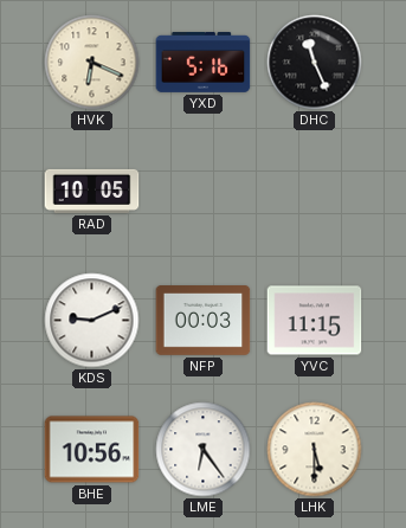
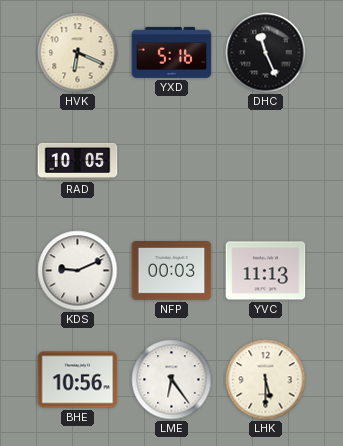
YVC: 11:15 -> 11:13
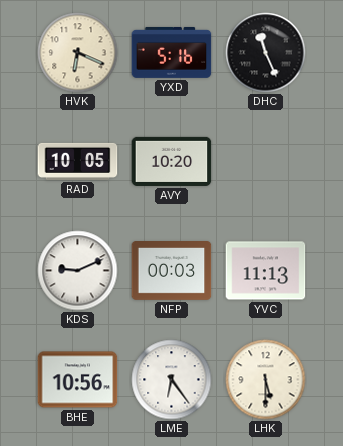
AVY: none -> 10:20
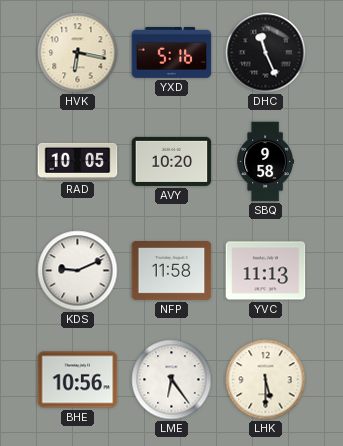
HVK: 6:19 -> 6:17
SBQ: none -> 9:58
NFP: 00:03 -> 11:58
